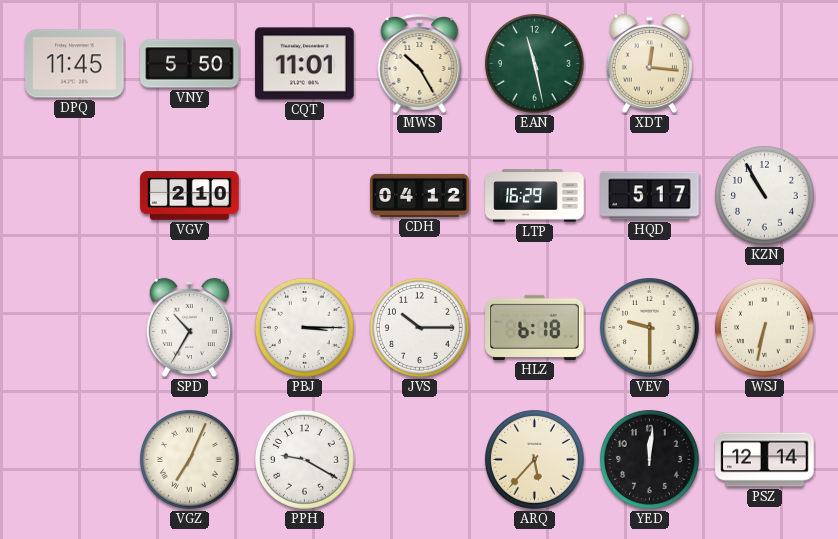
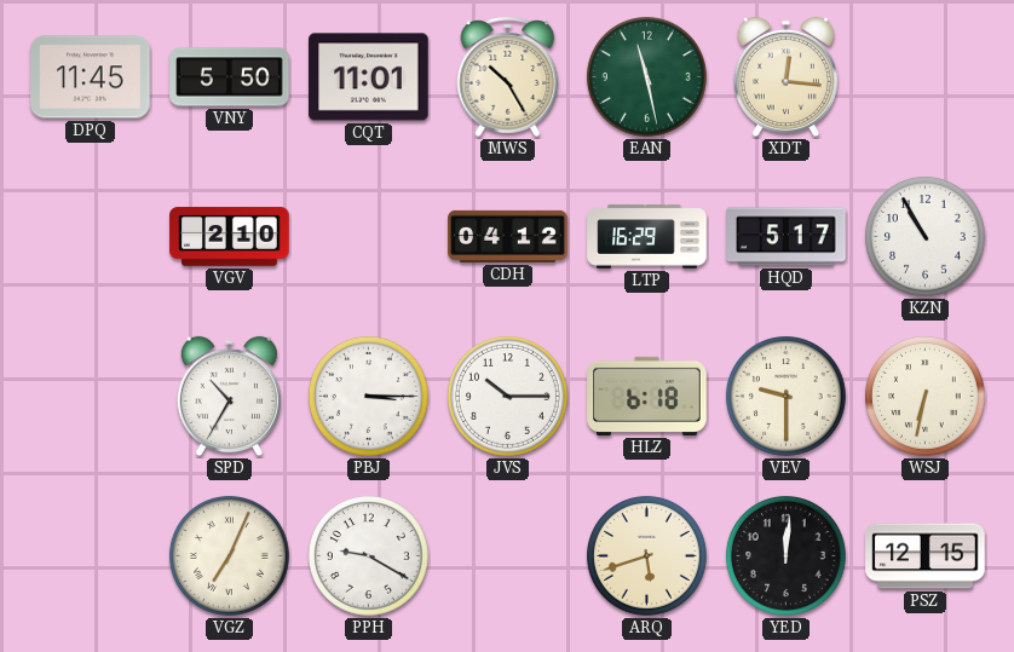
ARQ: 5:37 -> 5:42
PSZ: 12:14 -> 12:15
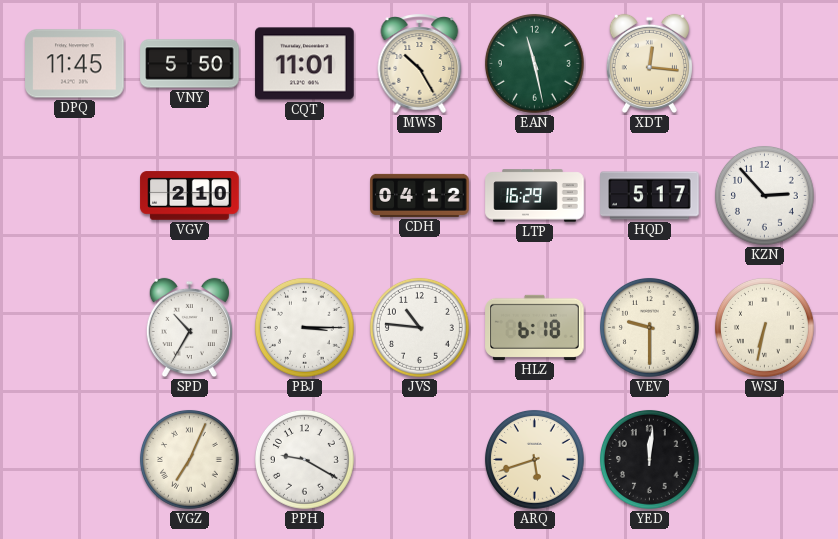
KZN: 10:55 -> 2:53
JVS: 10:15 -> 10:46
PSZ: 12:15 -> none
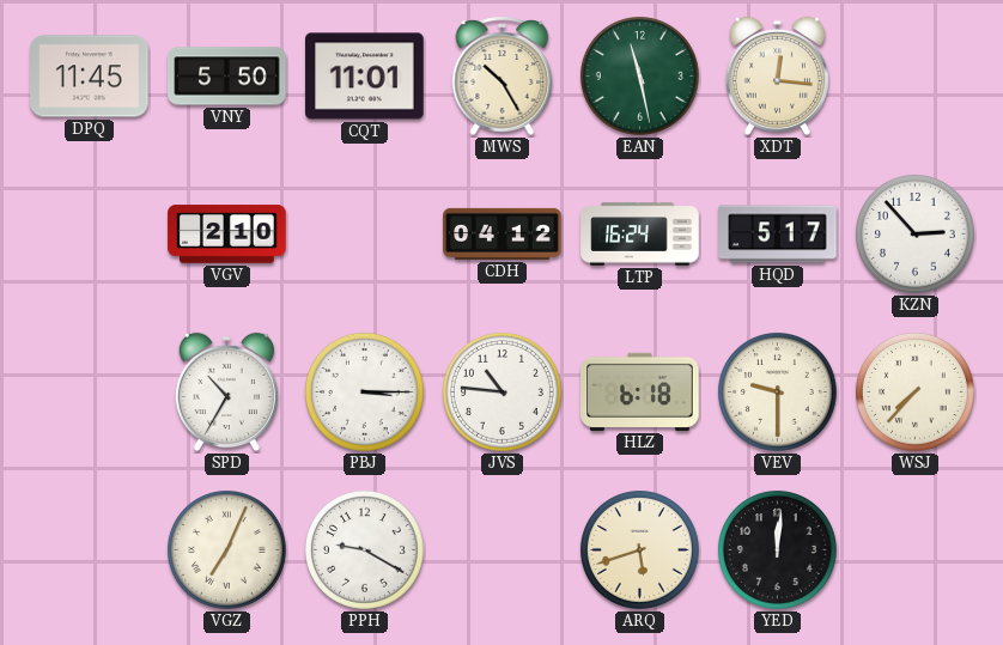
LTP: 16:29 -> 16:24
WSJ: 6:32 -> 7:37
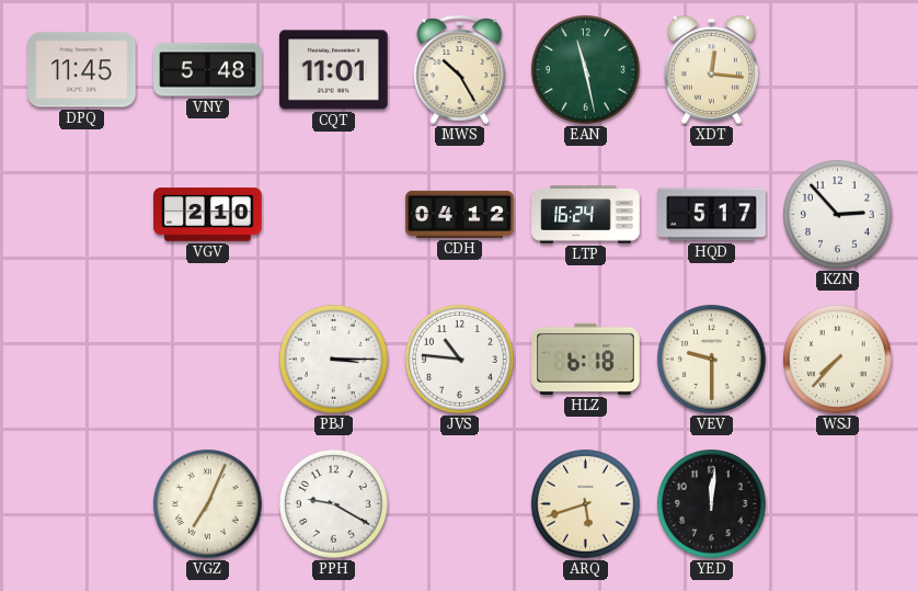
VNY: 5:50 -> 5:48
SPD: 10:35 -> none
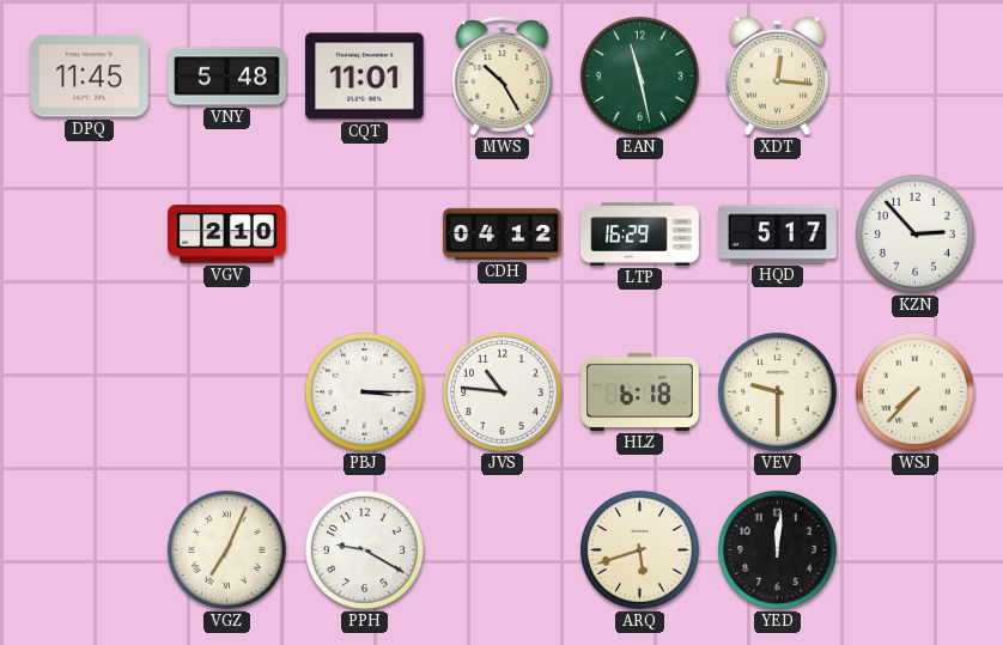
LTP: 16:24 -> 16:29
